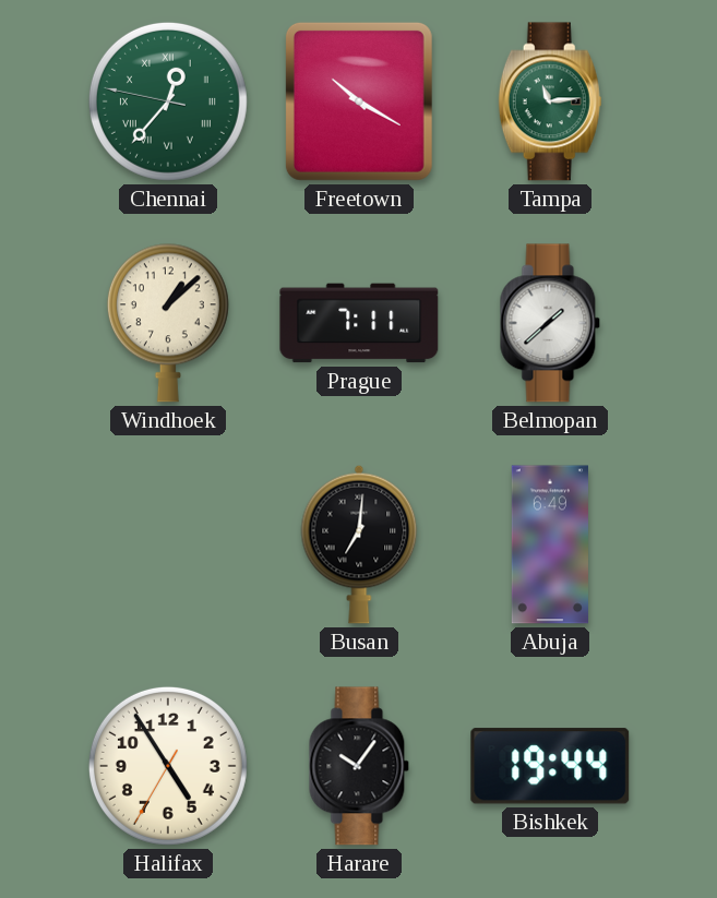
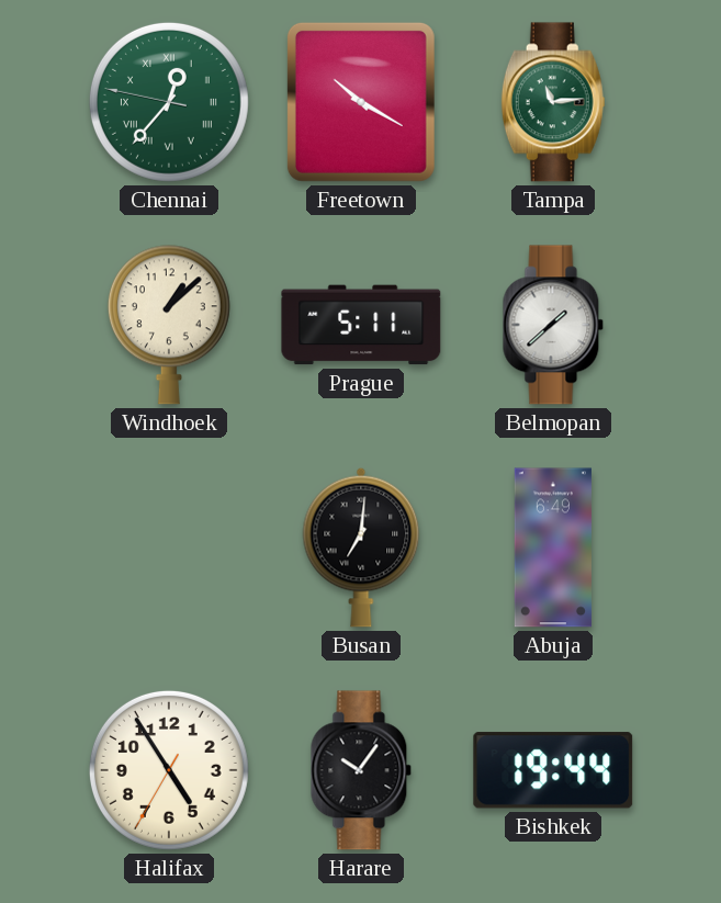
Prague: 7:11 -> 5:11
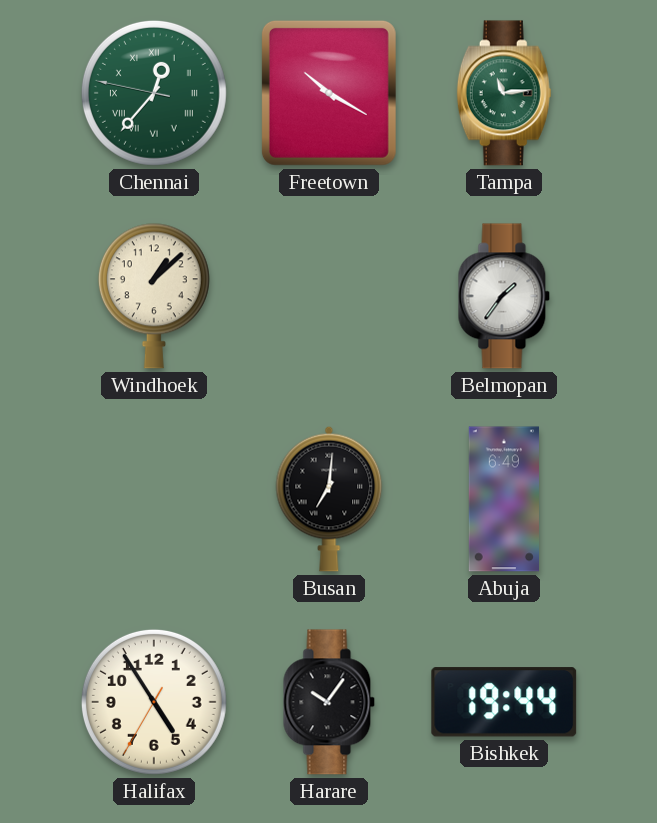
Prague: 5:11 -> none
Belmopan: 1:38 -> 1:36
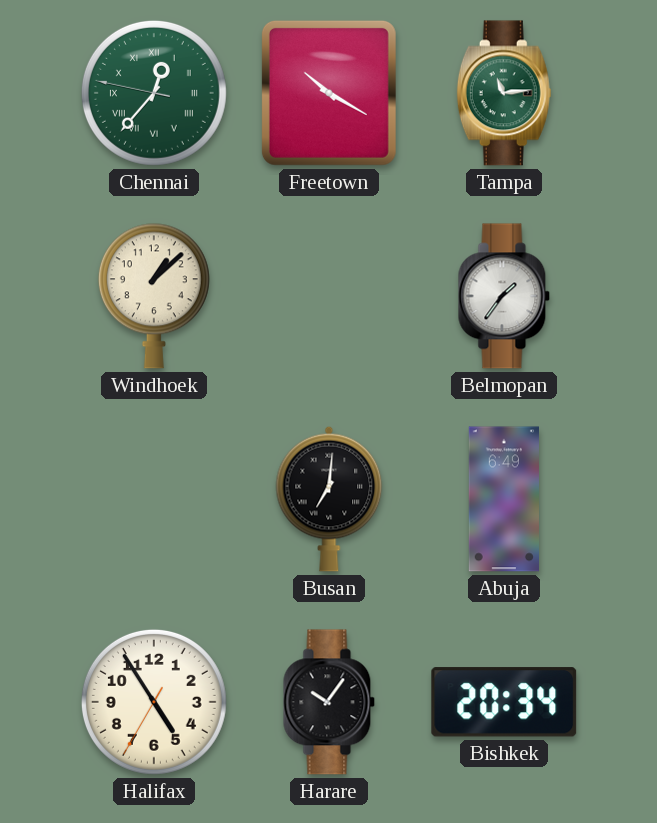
Bishkek: 19:44 -> 20:34
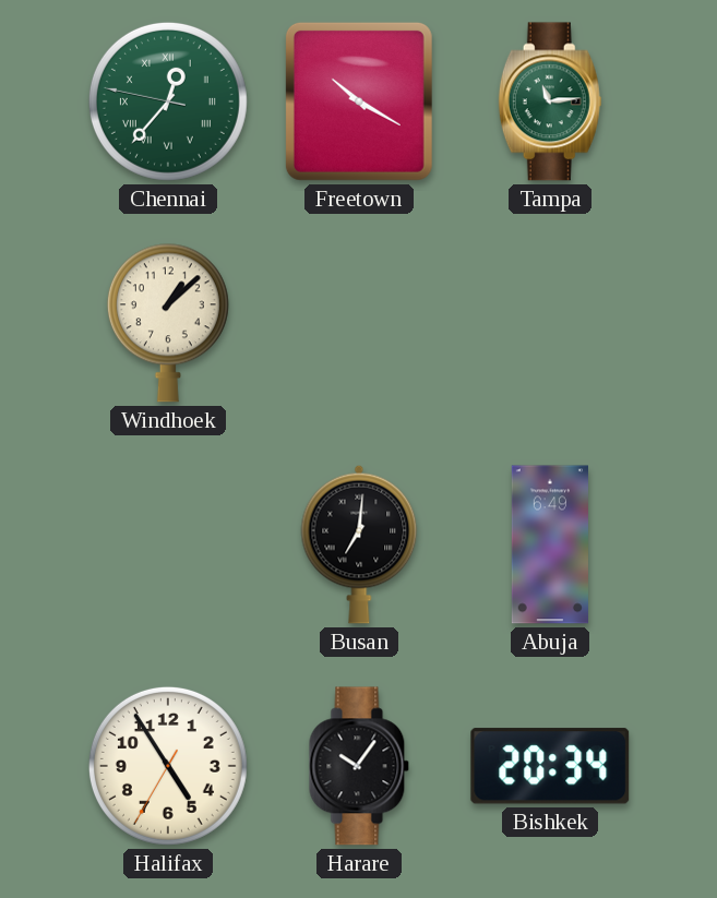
Belmopan: 1:36 -> none
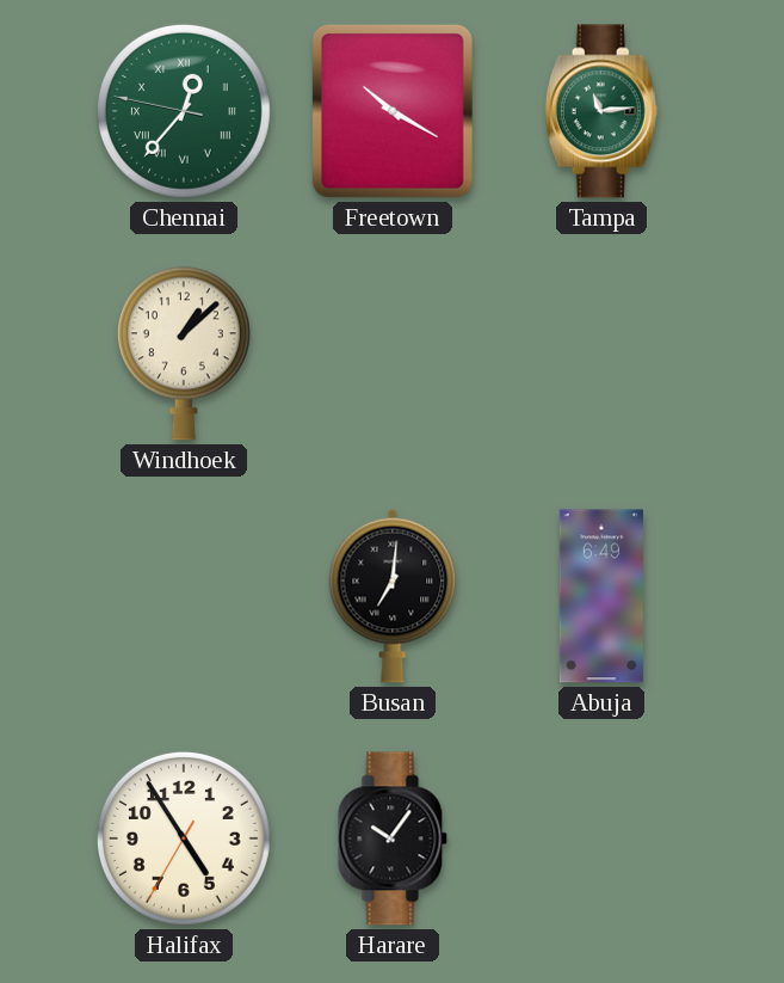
Bishkek: 20:34 -> none
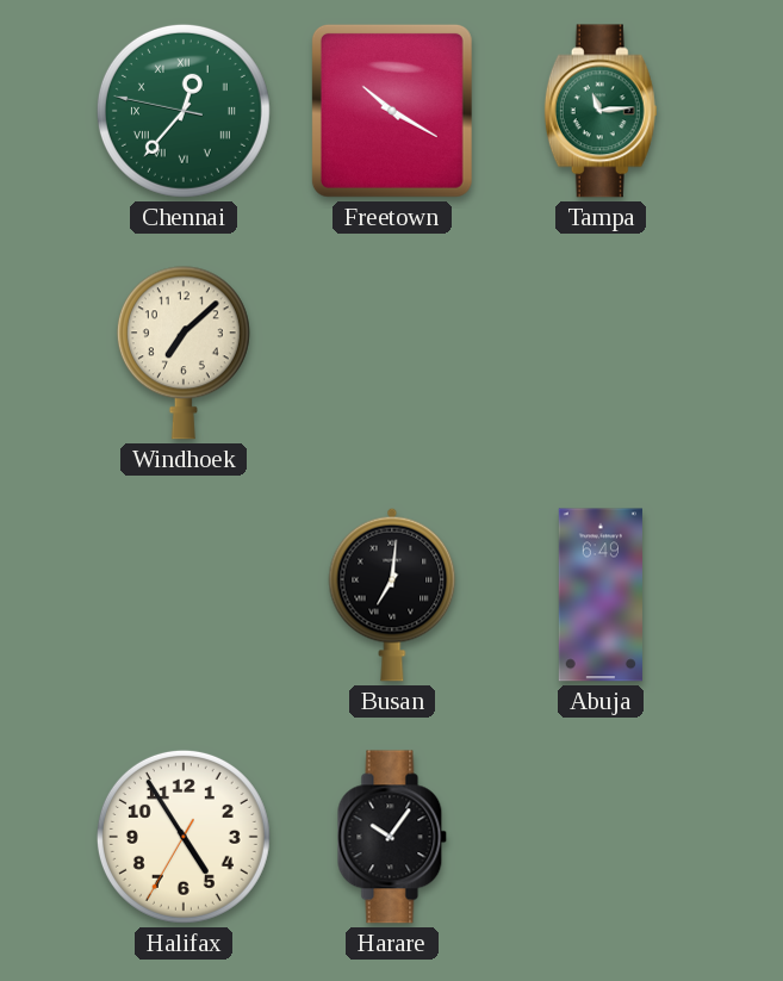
Windhoek: 1:08 -> 7:08
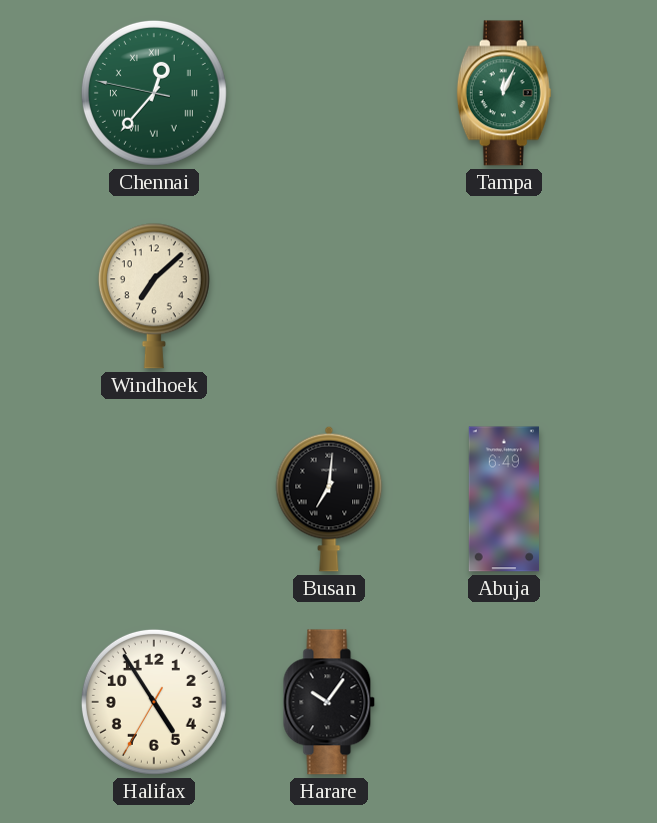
Freetown: 10:20 -> none
Tampa: 11:14 -> 12:04
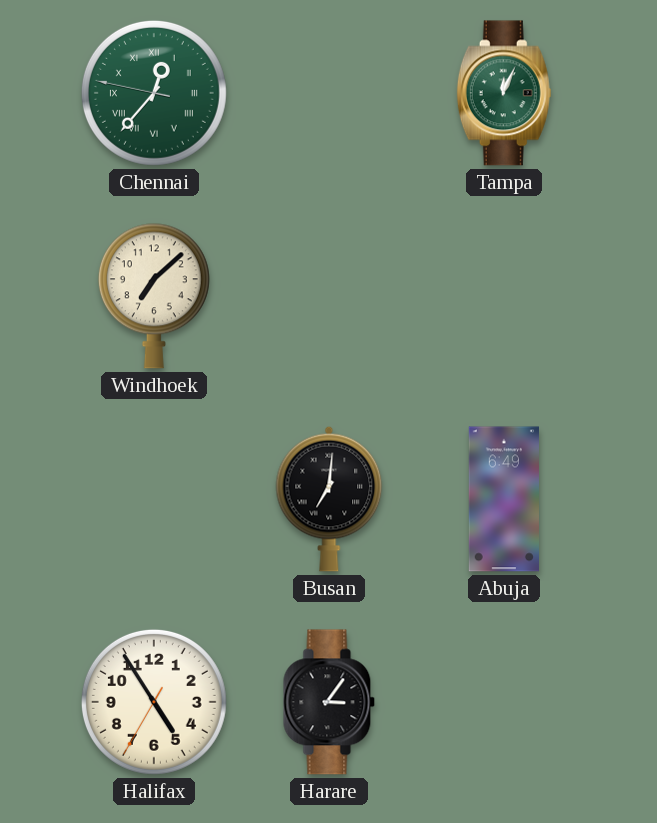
Harare: 10:06 -> 3:06
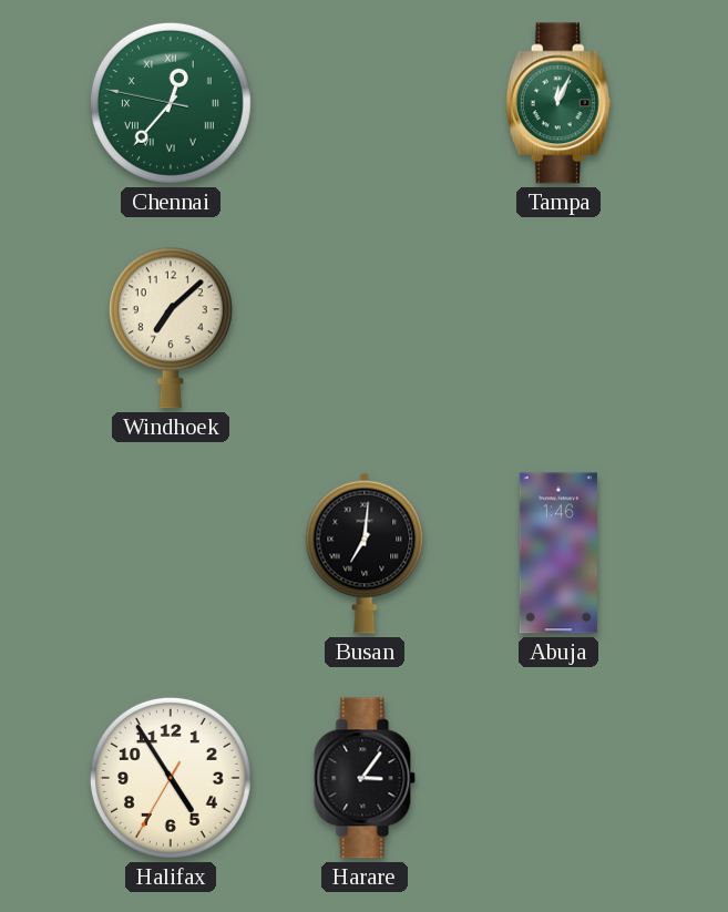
Abuja: 6:49 -> 1:46
